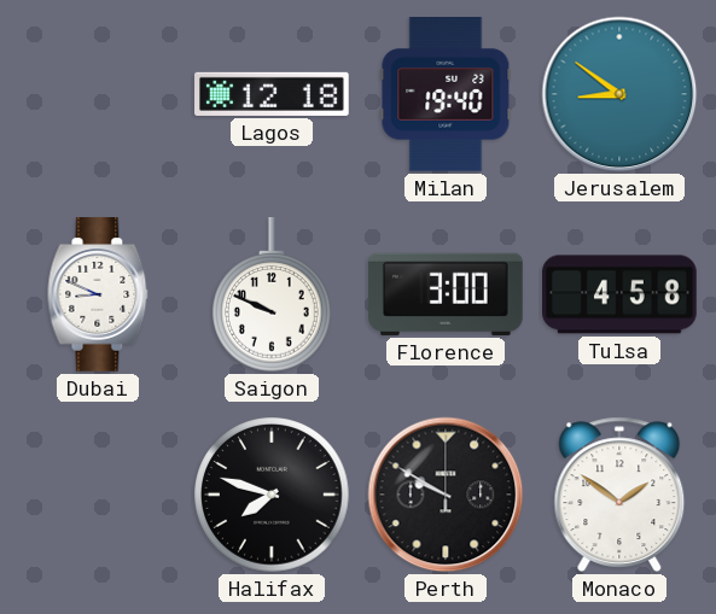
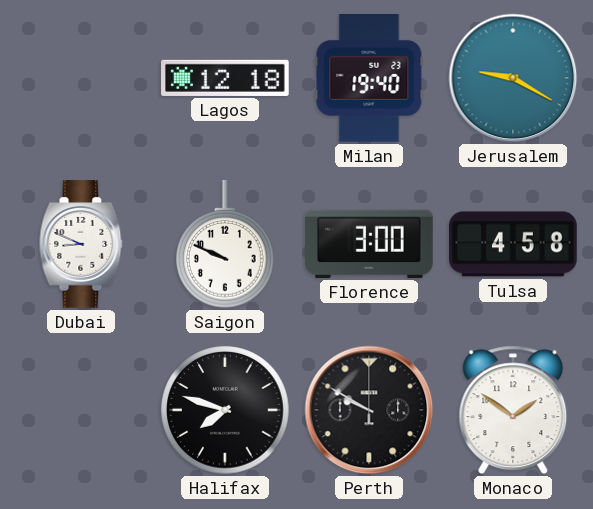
Jerusalem: 8:51 -> 9:20
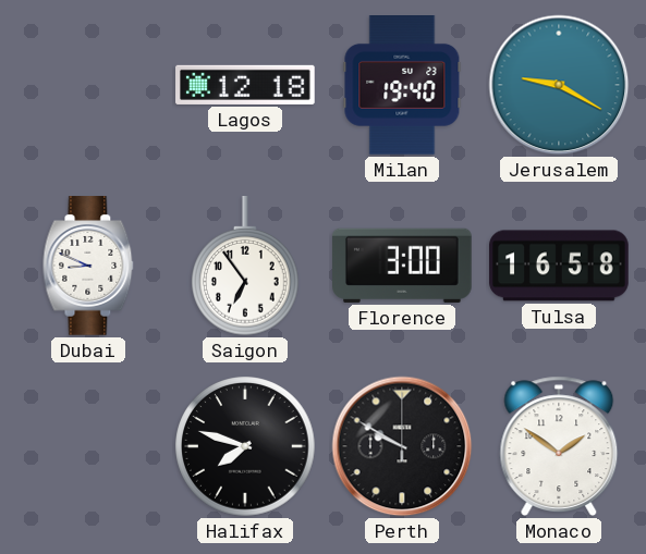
Saigon: 9:49 -> 6:54
Tulsa: 4:58 -> 16:58
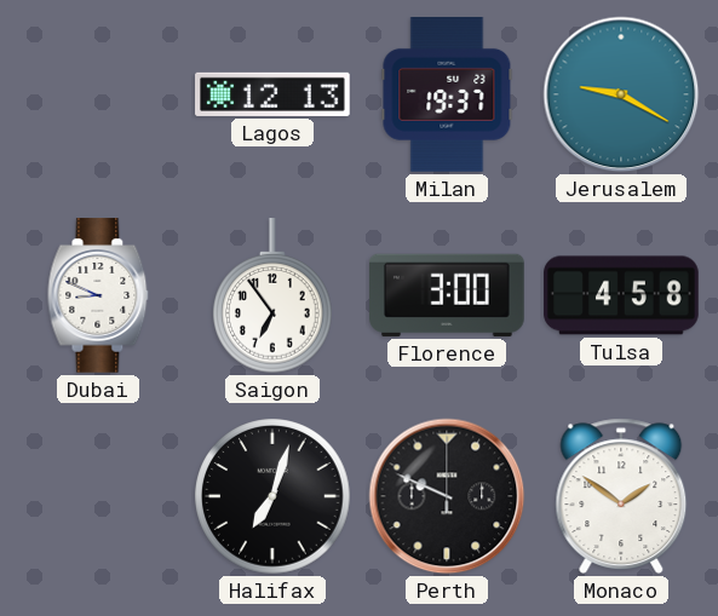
Lagos: 12:18 -> 12:13
Milan: 19:40 -> 19:37
Tulsa: 16:58 -> 4:58
Halifax: 7:48 -> 7:03
Perth: 9:50 -> 9:49
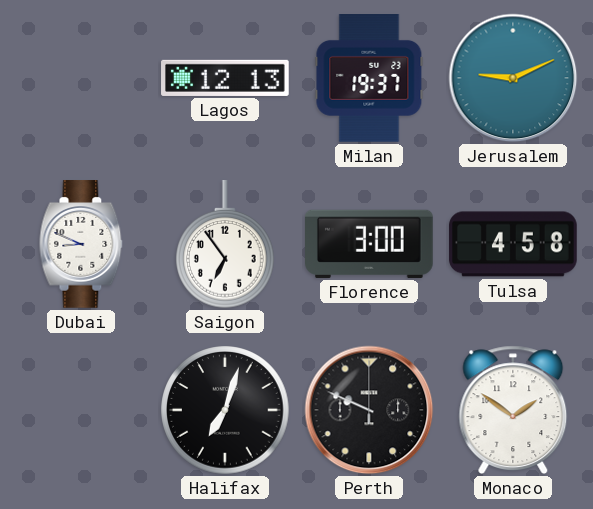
Jerusalem: 9:20 -> 9:11
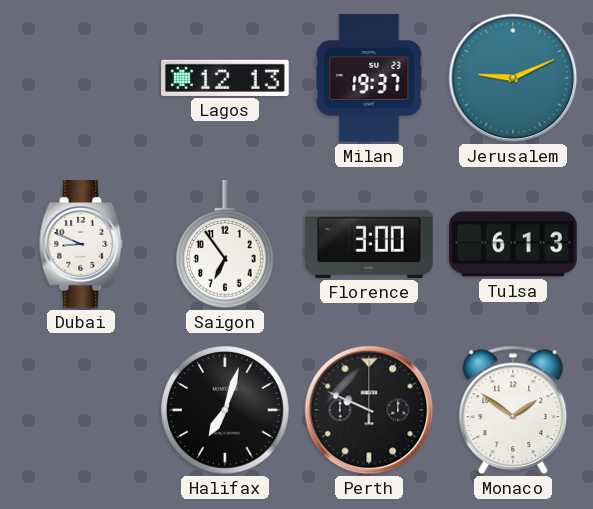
Tulsa: 4:58 -> 6:13
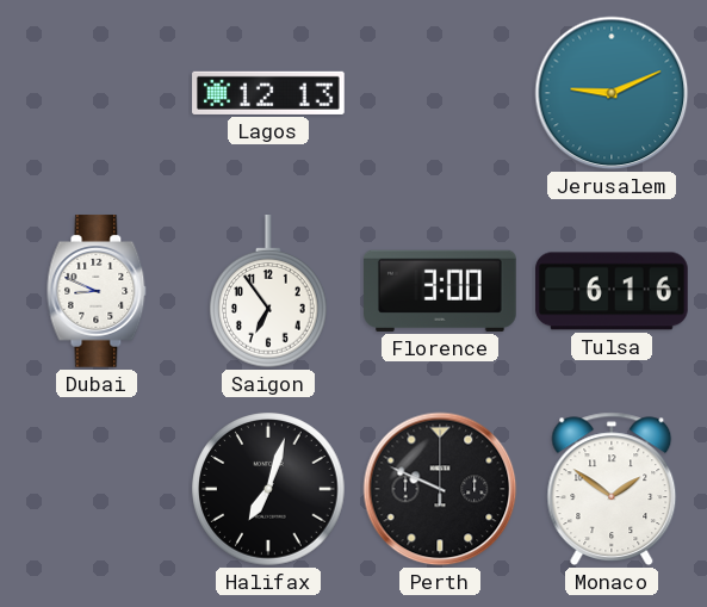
Milan: 19:37 -> none
Tulsa: 6:13 -> 6:16
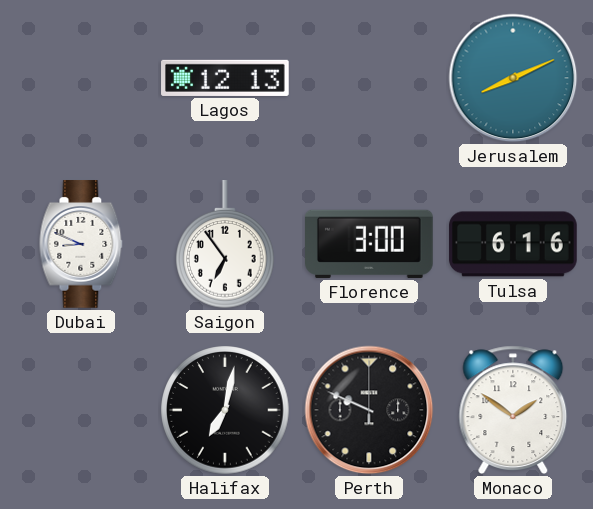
Jerusalem: 9:11 -> 8:11
Halifax: 7:03 -> 7:02
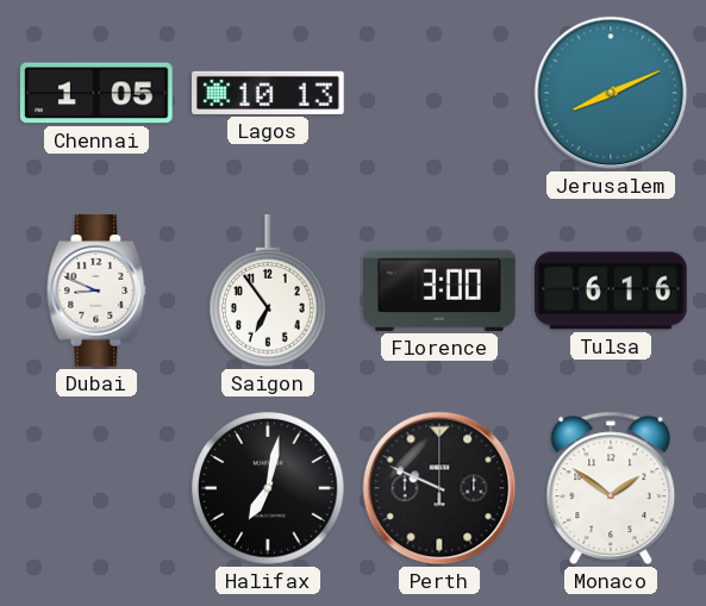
Chennai: none -> 1:05
Lagos: 12:13 -> 10:13
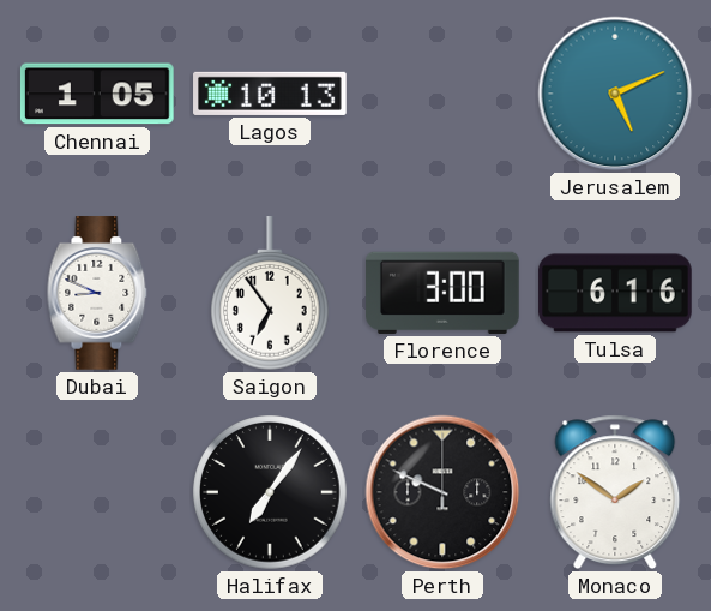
Jerusalem: 8:11 -> 5:11
Halifax: 7:02 -> 7:06
